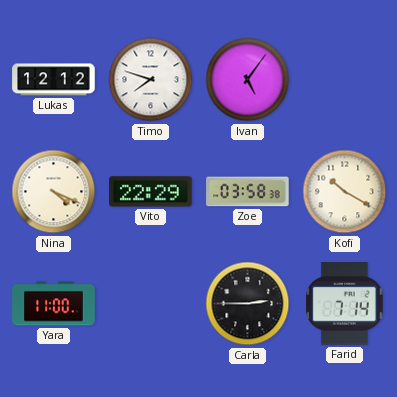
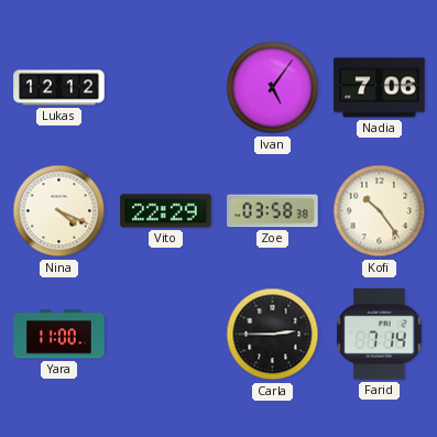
Timo: 7:48 -> none
Nadia: none -> 7:06
Kofi: 10:20 -> 10:24
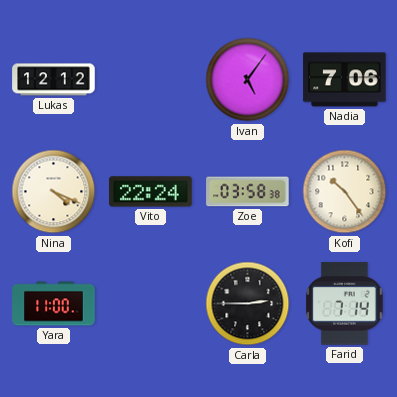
Vito: 22:29 -> 22:24
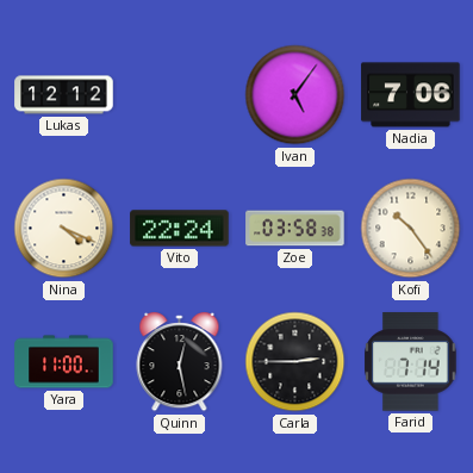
Quinn: none -> 12:28
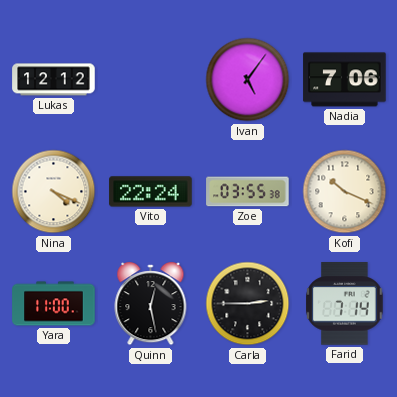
Zoe: 03:58 -> 03:55
Kofi: 10:24 -> 10:19
